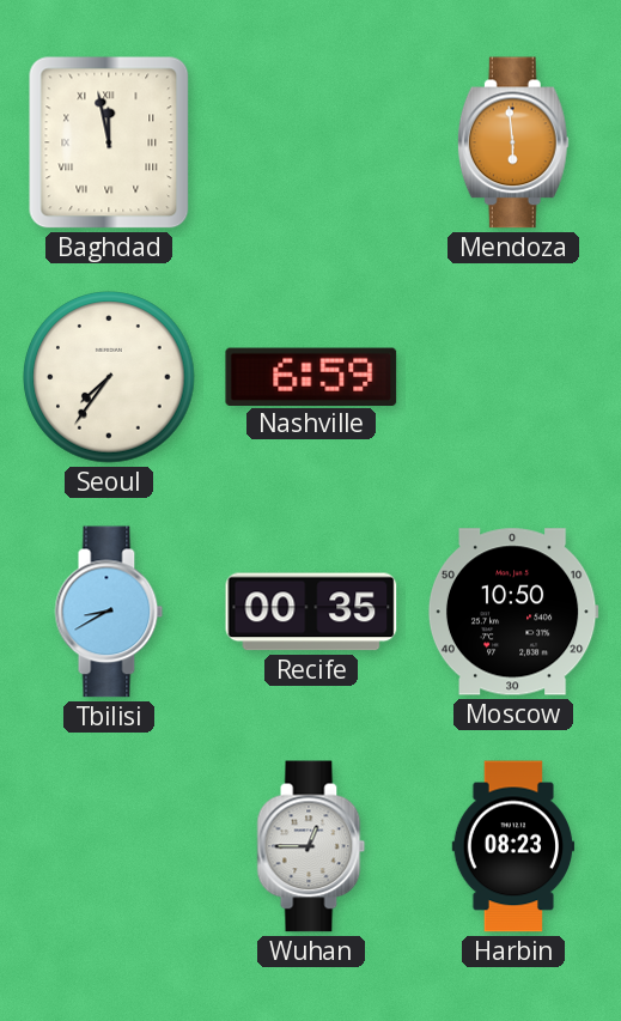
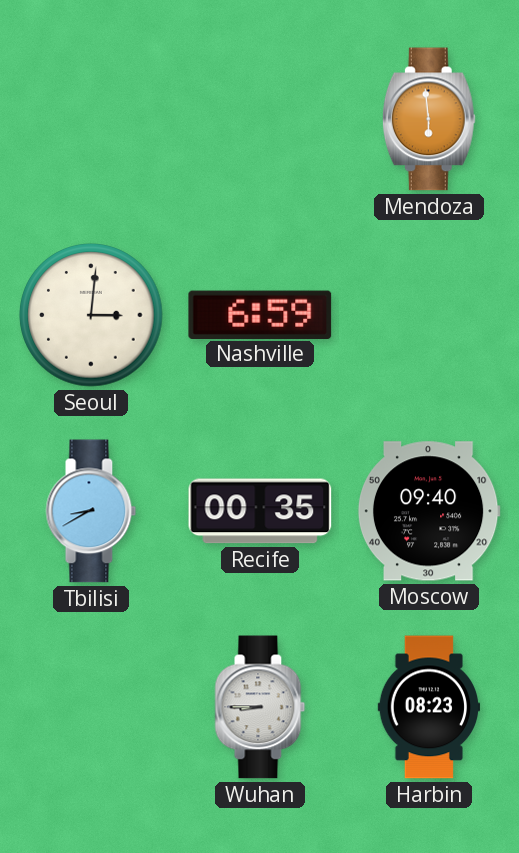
Baghdad: 11:58 -> none
Seoul: 7:36 -> 3:01
Moscow: 10:50 -> 09:40
Wuhan: 12:45 -> 8:45
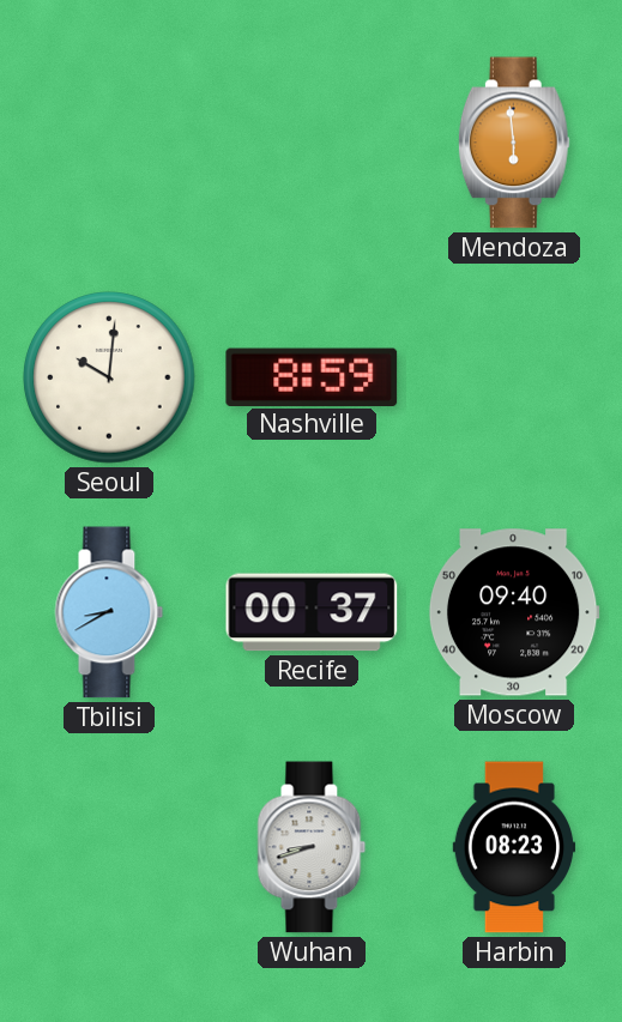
Seoul: 3:01 -> 10:01
Nashville: 6:59 -> 8:59
Recife: 00:35 -> 00:37
Wuhan: 8:45 -> 8:42
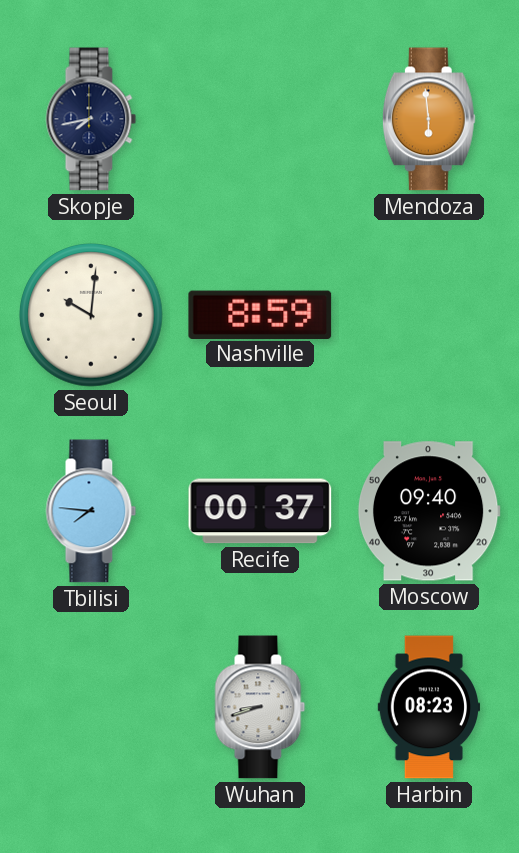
Skopje: none -> 7:43
Tbilisi: 8:40 -> 7:46
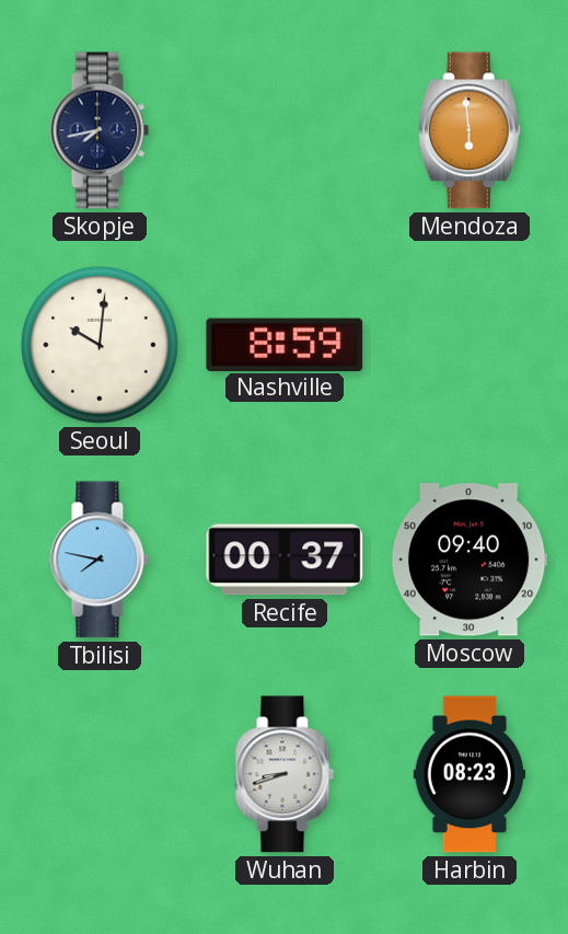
Tbilisi: 7:46 -> 7:47
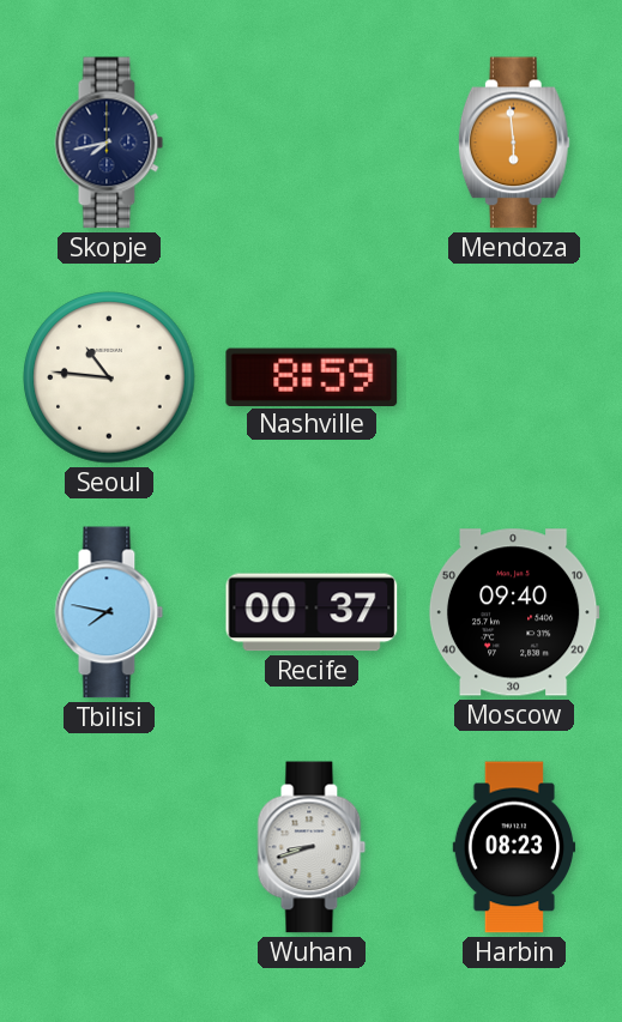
Seoul: 10:01 -> 10:46
